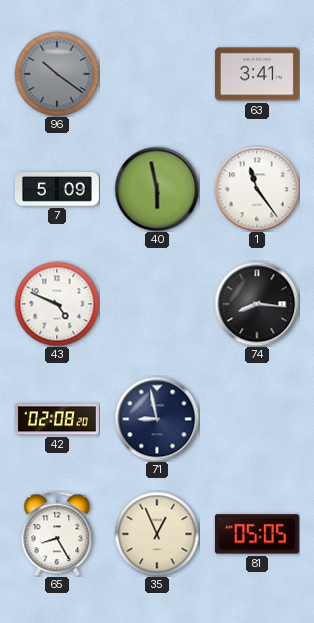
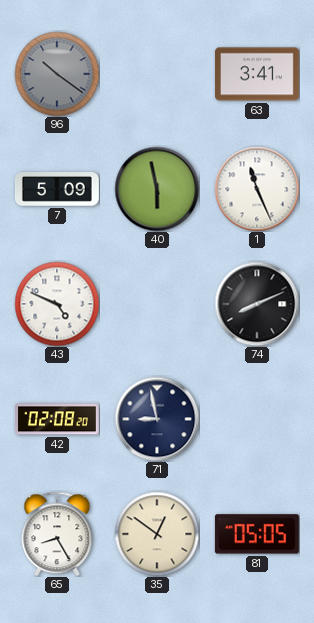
1: 11:24 -> 11:26
74: 8:16 -> 8:11
35: 12:56 -> 12:51
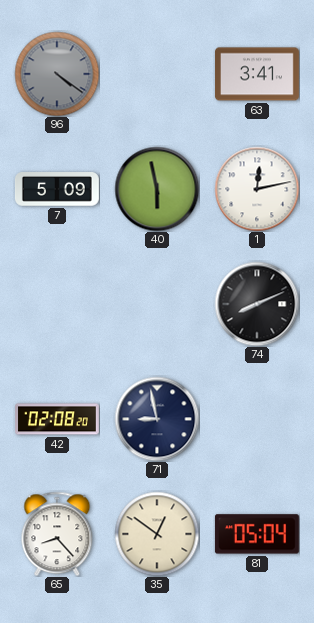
96: 10:21 -> 4:21
1: 11:26 -> 12:13
43: 4:49 -> none
65: 8:25 -> 8:23
81: 05:05 -> 05:04
